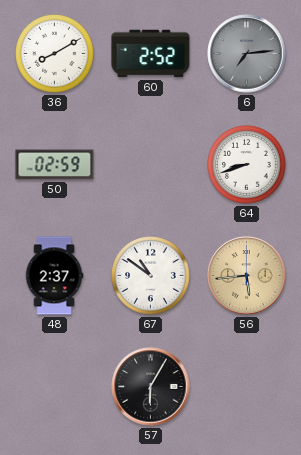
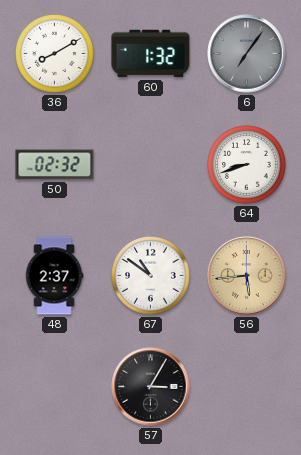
60: 2:52 -> 1:32
6: 7:14 -> 7:06
50: 02:59 -> 02:32
57: 6:05 -> 3:05
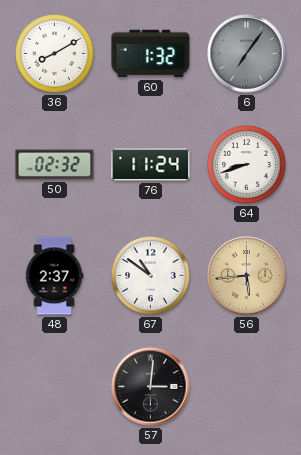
76: none -> 11:24
57: 3:05 -> 3:01
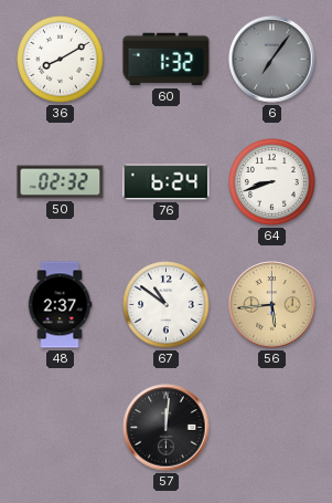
76: 11:24 -> 6:24
57: 3:01 -> 12:01
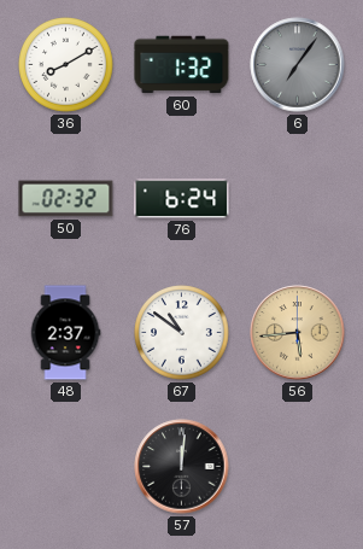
64: 8:42 -> none
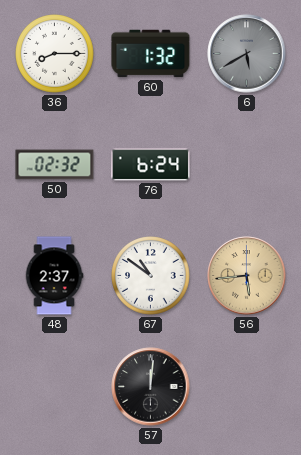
36: 8:10 -> 8:15
6: 7:06 -> 5:40
